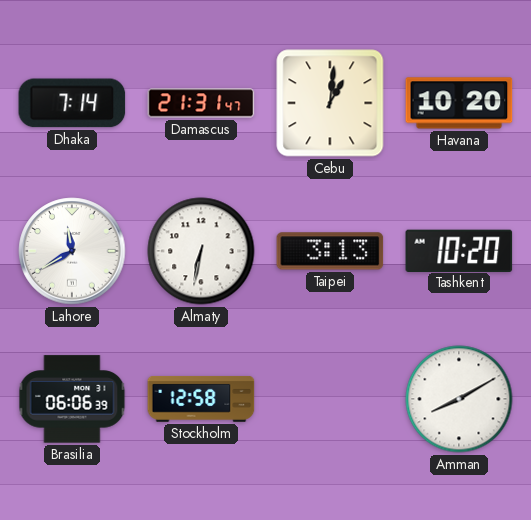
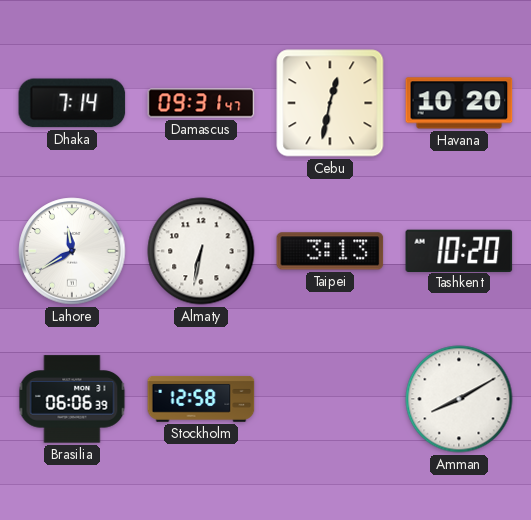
Damascus: 21:31 -> 09:31
Cebu: 1:01 -> 12:32
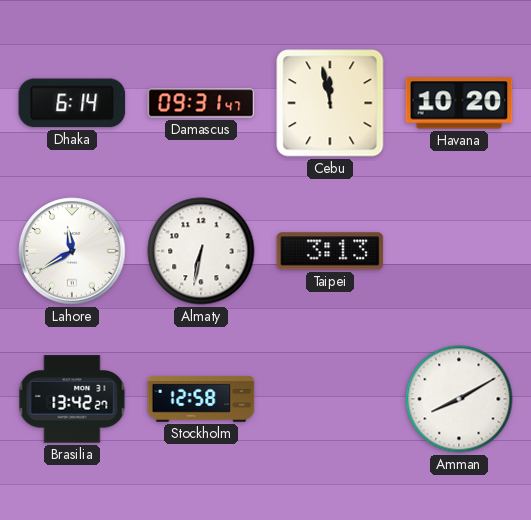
Dhaka: 7:14 -> 6:14
Cebu: 12:32 -> 11:58
Tashkent: 10:20 -> none
Brasilia: 06:06 -> 13:42
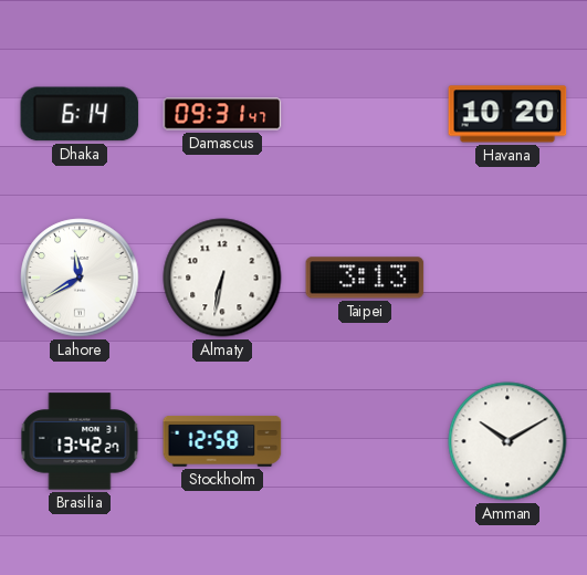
Cebu: 11:58 -> none
Amman: 8:10 -> 10:10
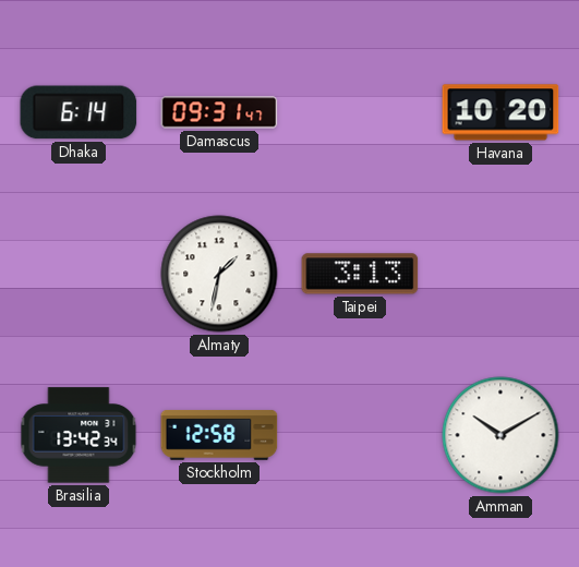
Lahore: 11:40 -> none
Almaty: 6:32 -> 1:32
Brasilia: 13:42:27 -> 13:42:34
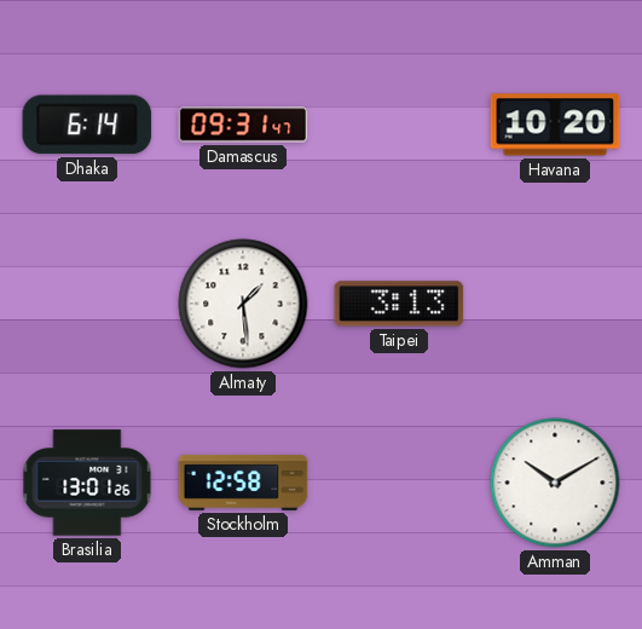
Almaty: 1:32 -> 1:29
Brasilia: 13:42 -> 13:01
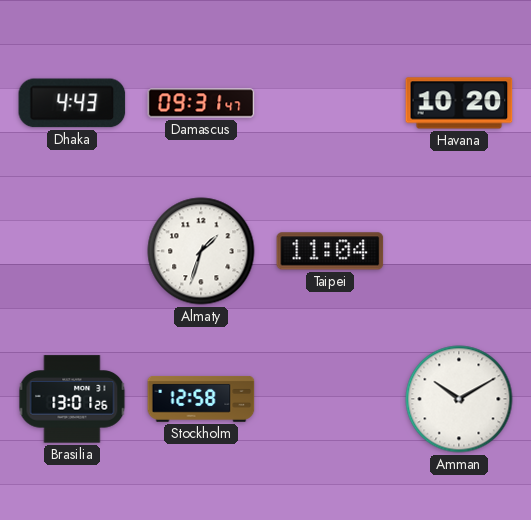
Dhaka: 6:14 -> 4:43
Almaty: 1:29 -> 1:33
Taipei: 3:13 -> 11:04
